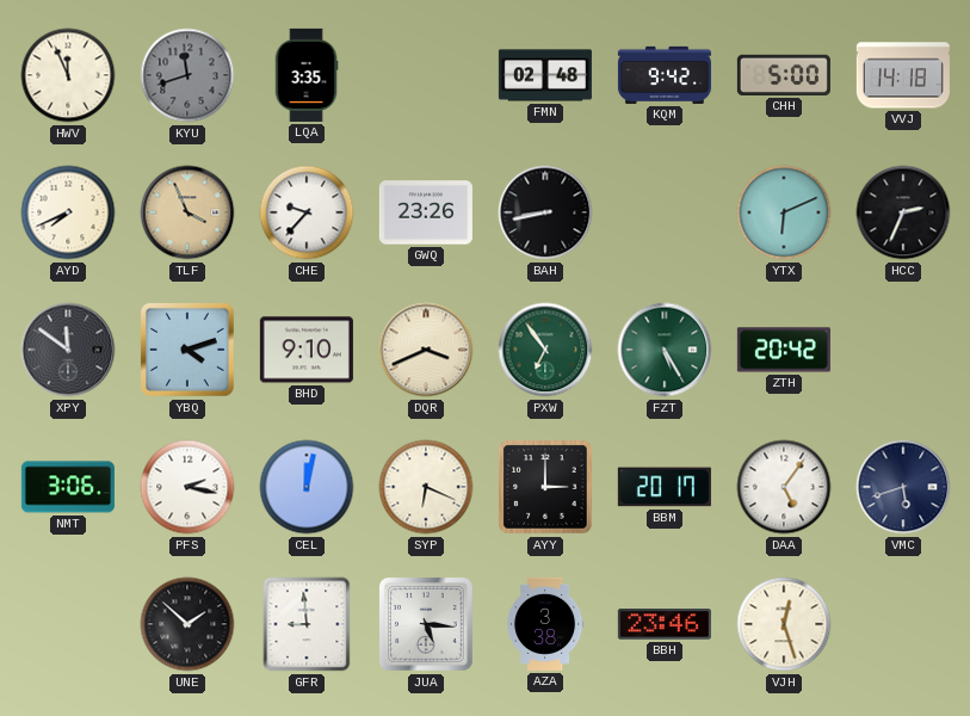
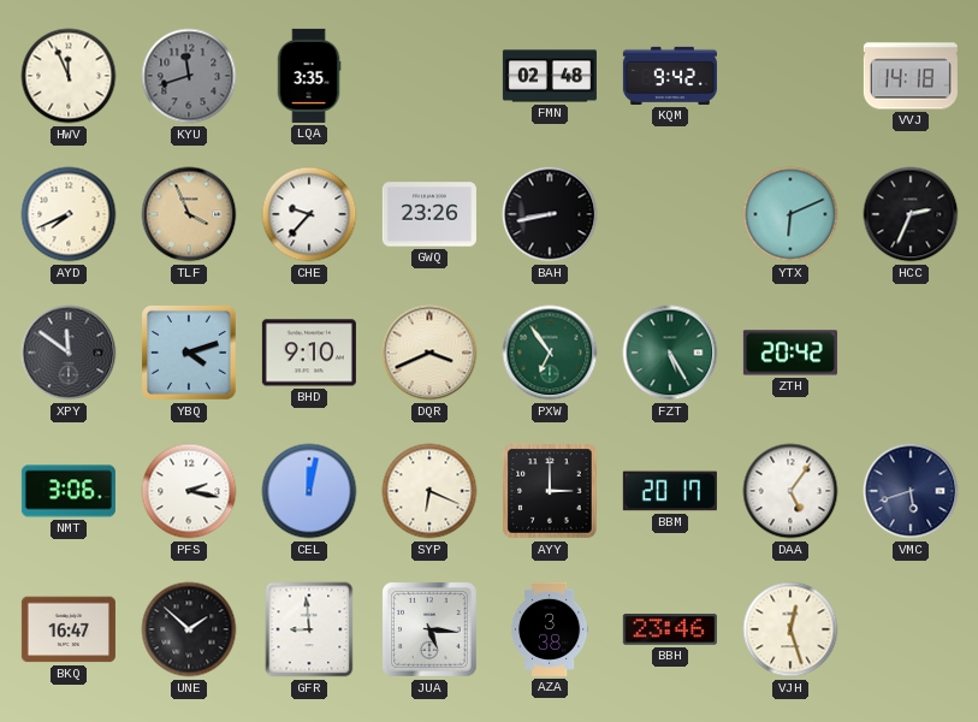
CHH: 5:00 -> none
BKQ: none -> 16:47
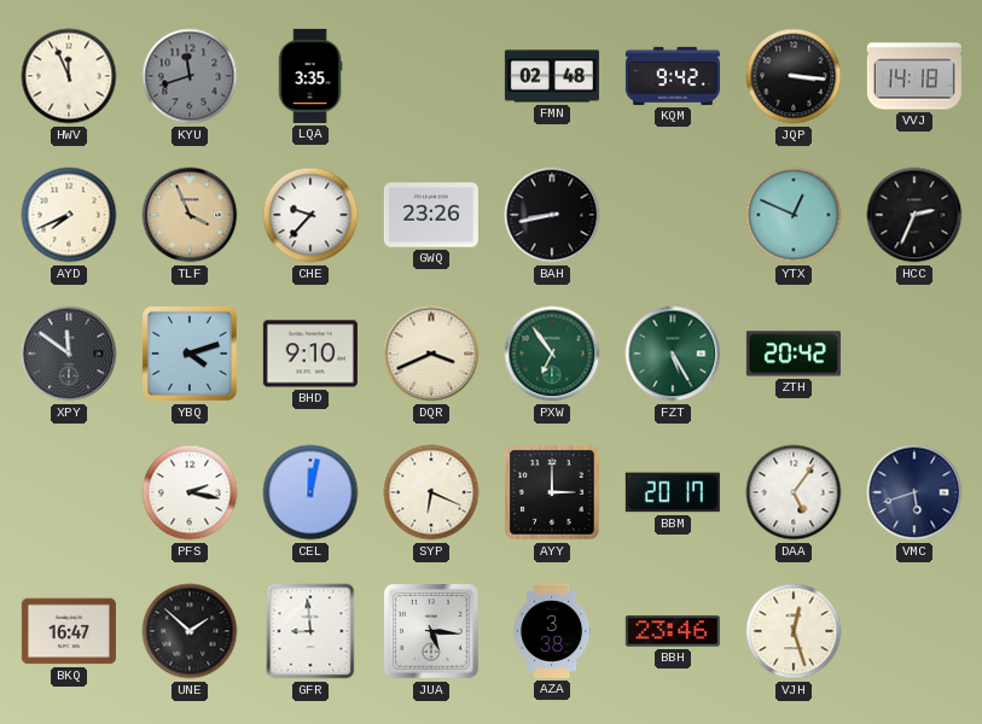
JQP: none -> 3:16
YTX: 6:11 -> 12:49
NMT: 3:06 -> none
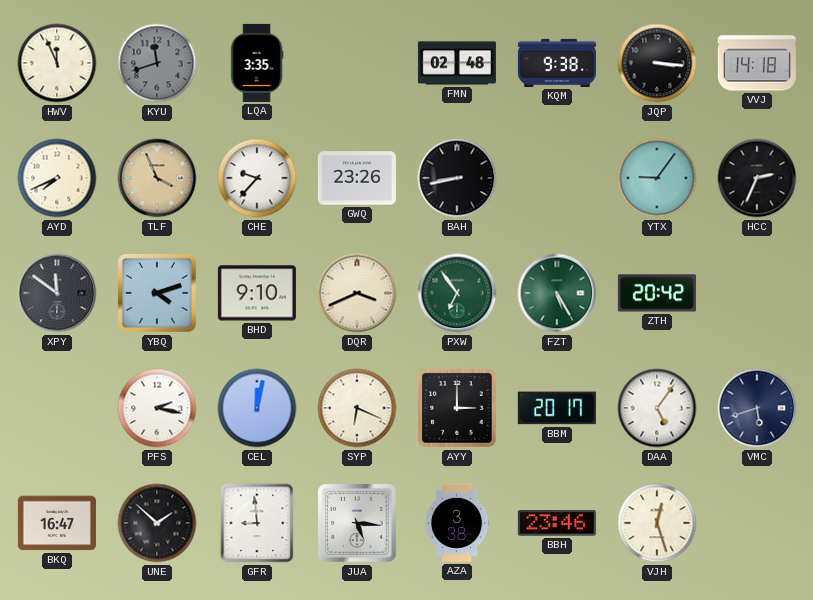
KQM: 9:42 -> 9:38
YTX: 12:49 -> 9:06
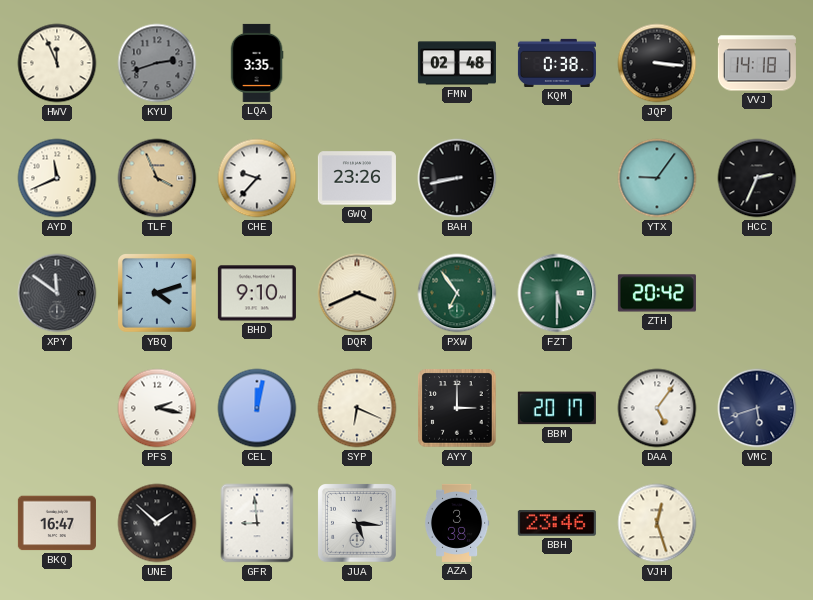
KYU: 11:42 -> 2:42
KQM: 9:38 -> 0:38
AYD: 7:41 -> 11:41
FZT: 5:25 -> 5:30
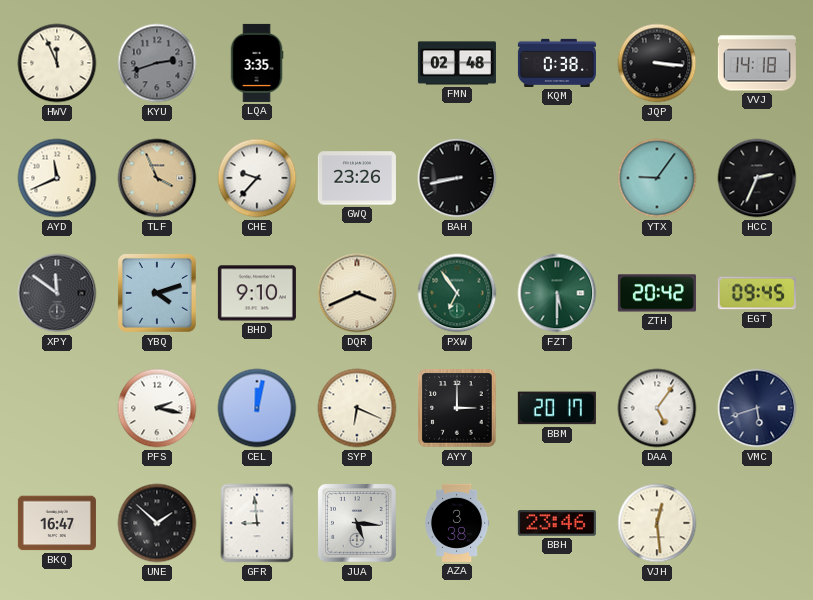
EGT: none -> 09:45
VJH: 12:27 -> 12:29
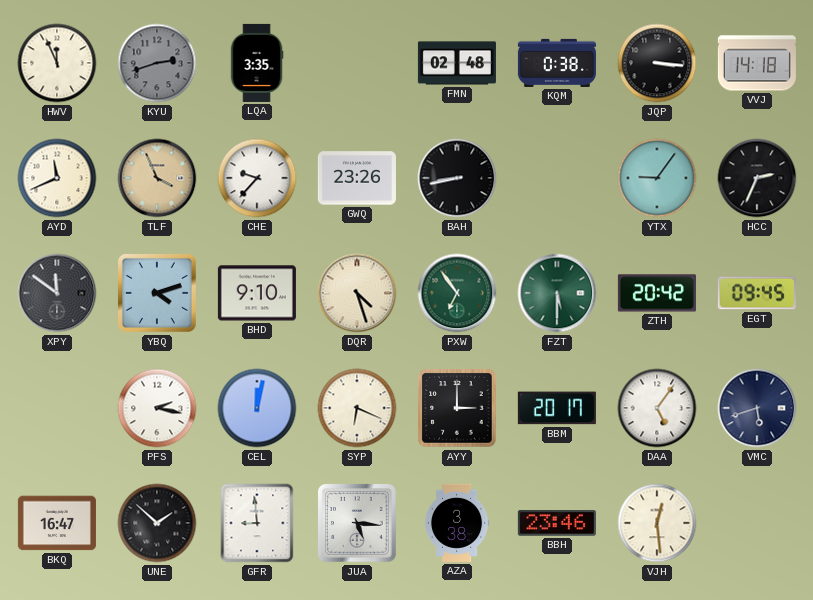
DQR: 3:41 -> 4:27
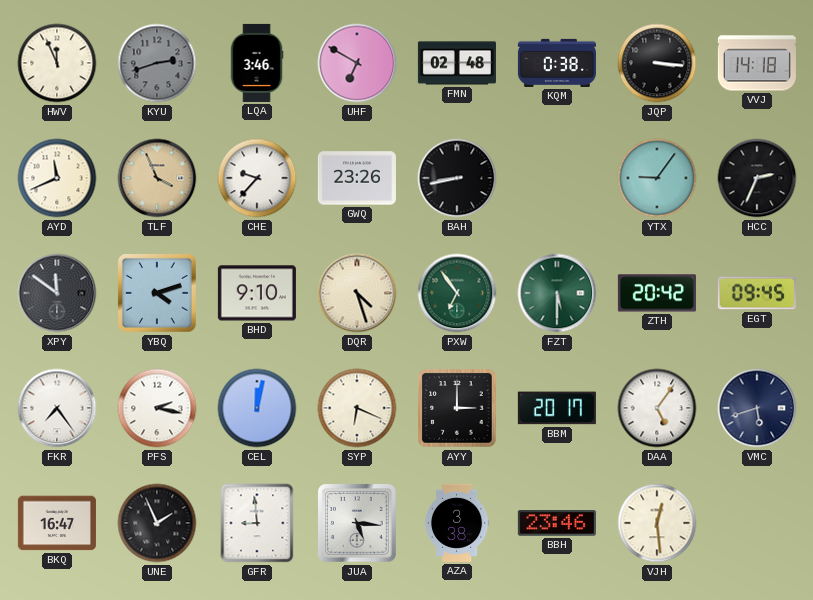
LQA: 3:35 -> 3:46
UHF: none -> 6:50
FKR: none -> 7:24
UNE: 1:52 -> 1:56
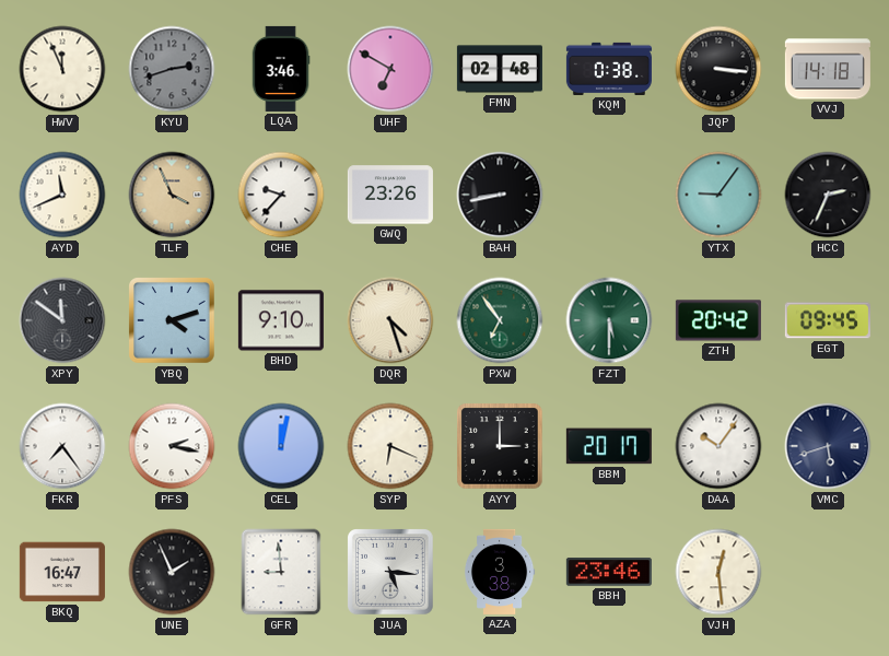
DAA: 5:06 -> 10:06
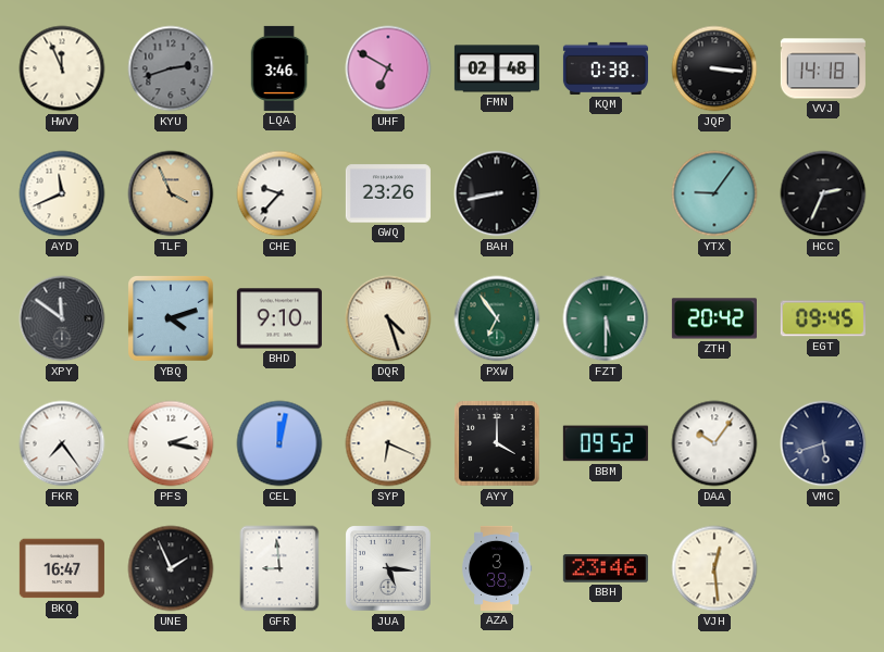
AYY: 3:00 -> 4:00
BBM: 20:17 -> 09:52
